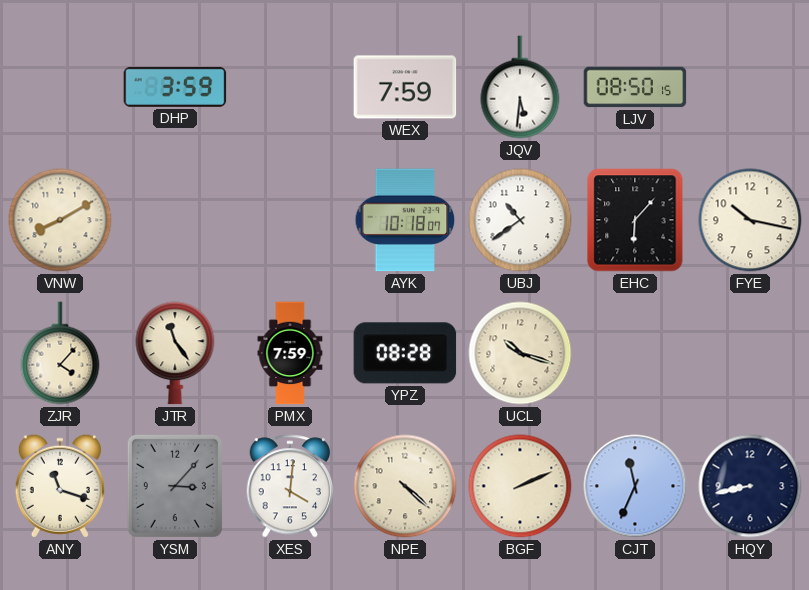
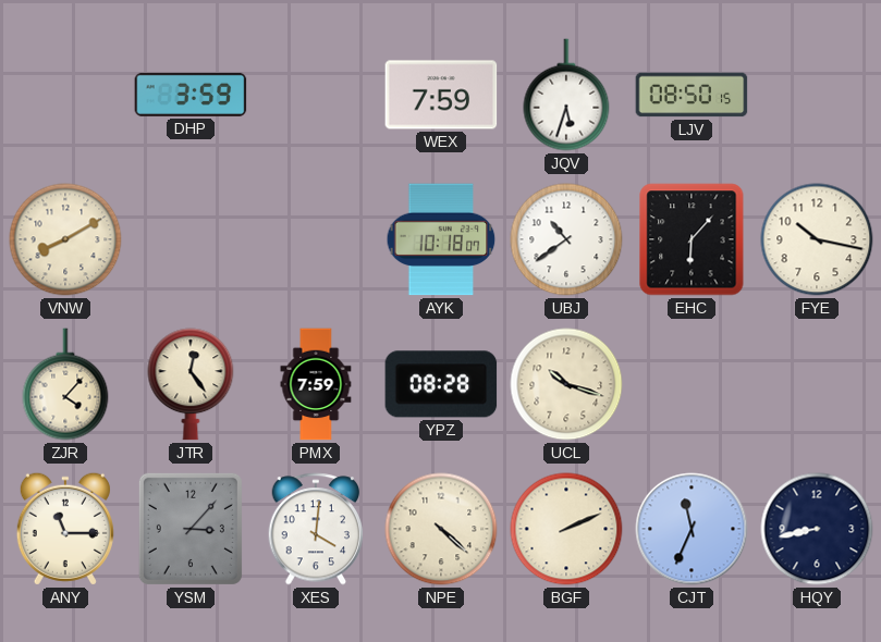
JQV: 5:31 -> 5:33
JTR: 11:24 -> 12:24
ANY: 11:18 -> 11:15
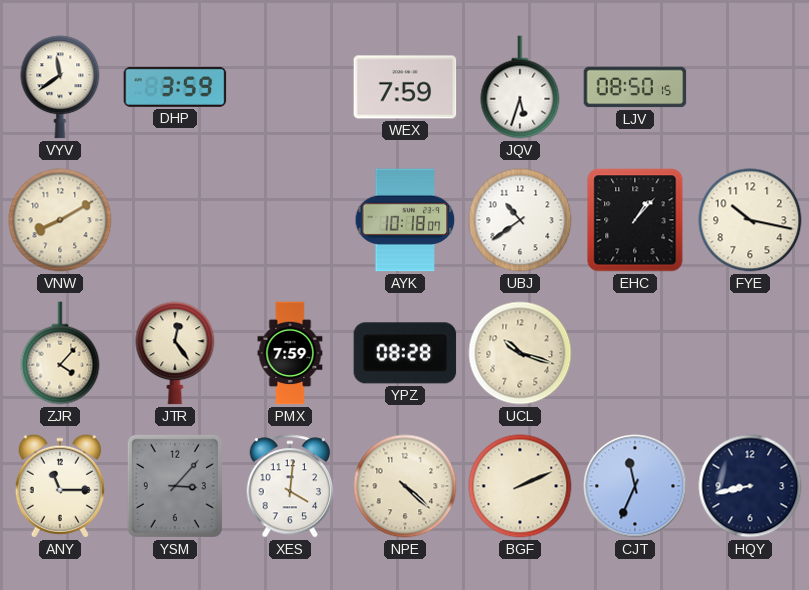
VYV: none -> 11:39
EHC: 6:07 -> 1:07
